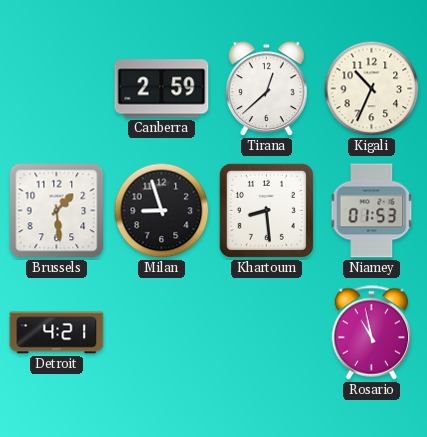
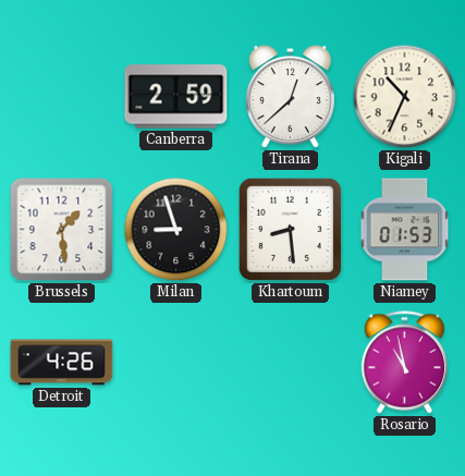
Detroit: 4:21 -> 4:26
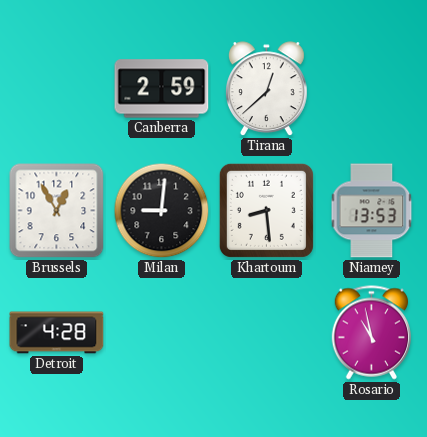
Kigali: 10:34 -> none
Brussels: 1:29 -> 12:55
Milan: 8:57 -> 9:01
Niamey: 01:53 -> 13:53
Detroit: 4:26 -> 4:28
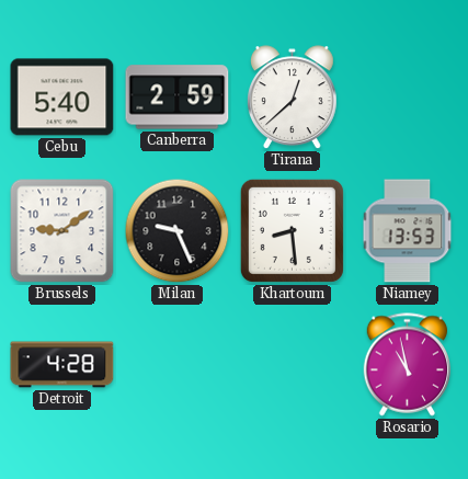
Cebu: none -> 5:40
Brussels: 12:55 -> 9:09
Milan: 9:01 -> 9:26
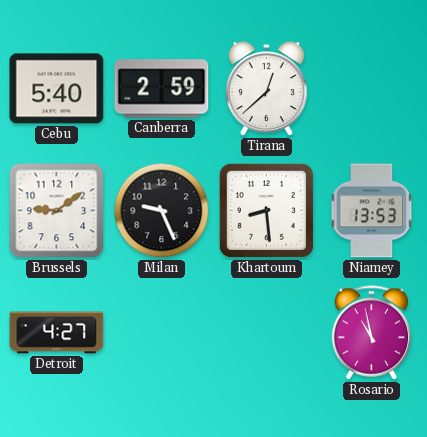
Detroit: 4:28 -> 4:27
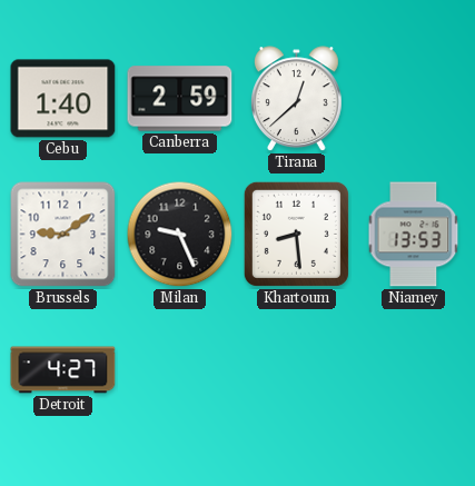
Cebu: 5:40 -> 1:40
Rosario: 10:58 -> none
